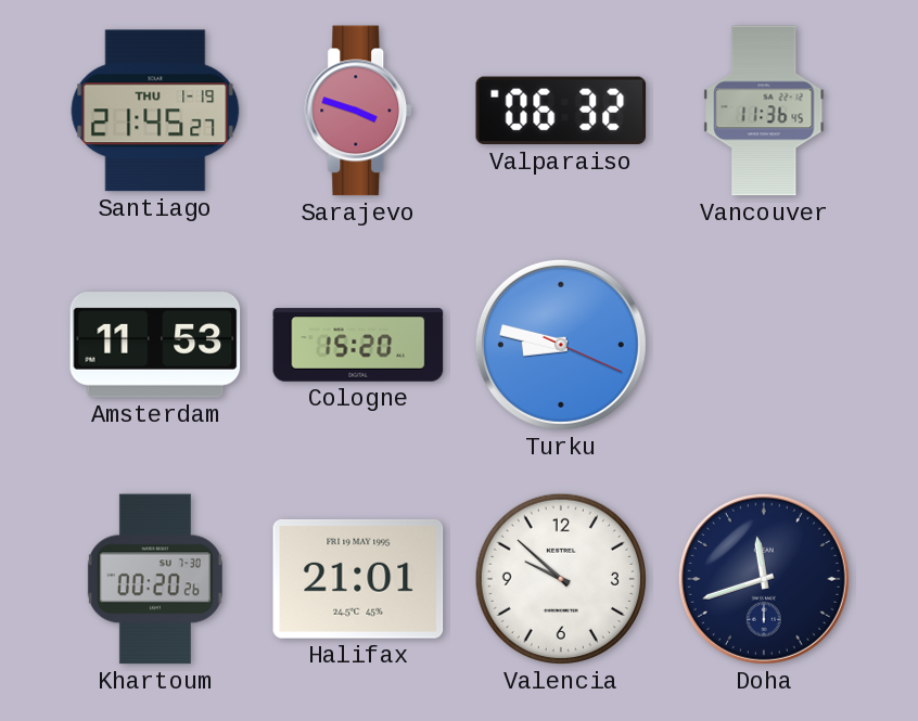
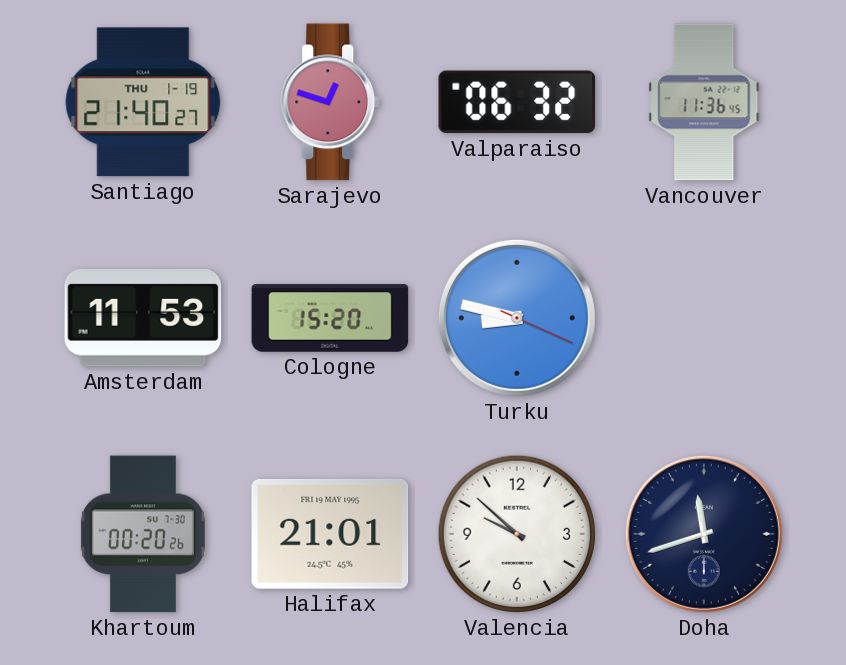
Santiago: 21:45 -> 21:40
Sarajevo: 3:48 -> 12:48
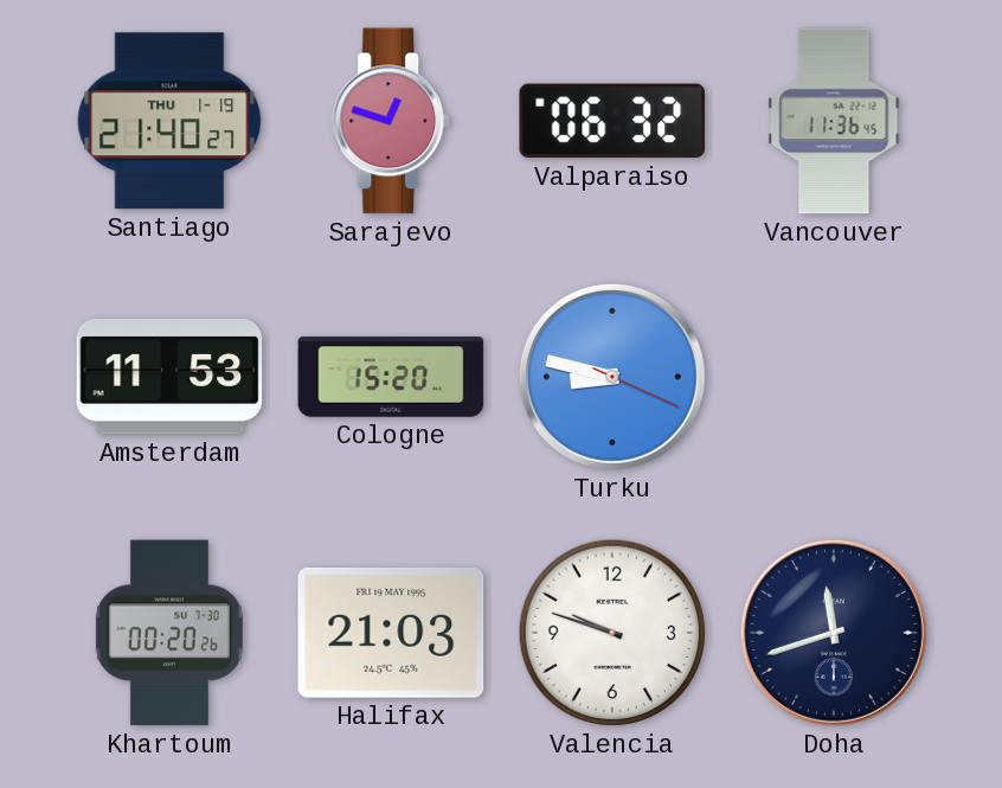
Halifax: 21:01 -> 21:03
Valencia: 9:52 -> 9:48
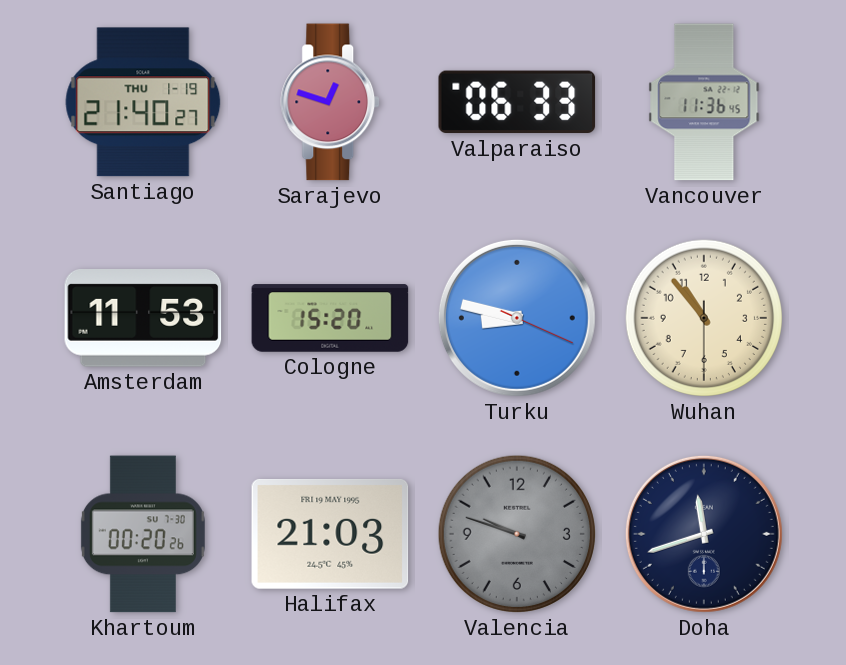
Valparaiso: 06:32 -> 06:33
Wuhan: none -> 10:53
Valencia dial: white -> grey
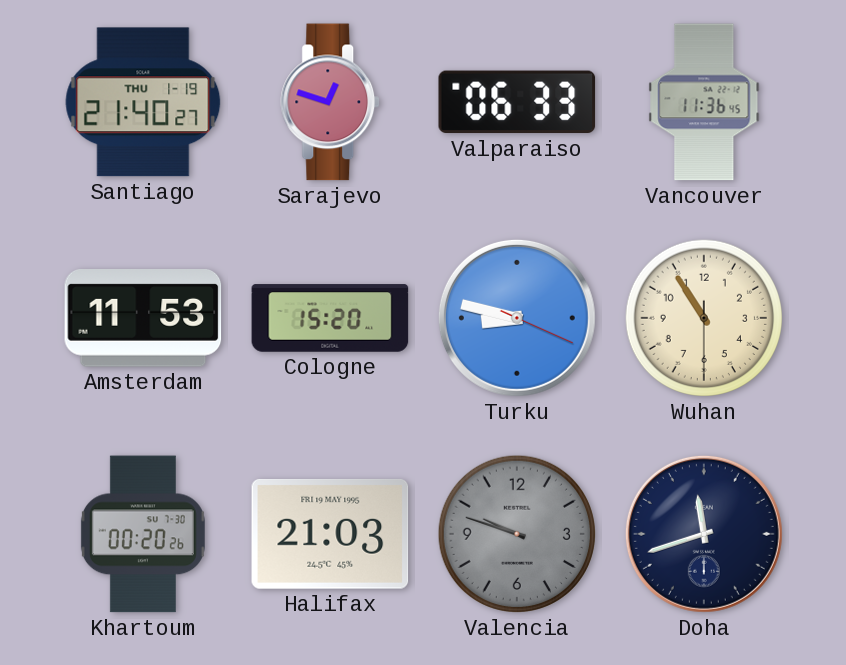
Wuhan: 10:53 -> 10:54
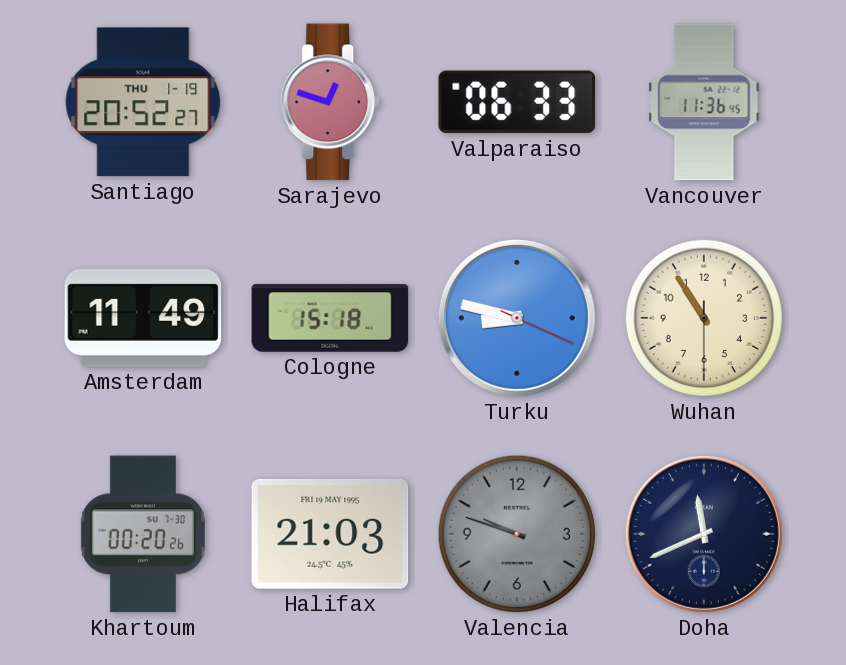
Santiago: 21:40 -> 20:52
Amsterdam: 11:53 -> 11:49
Cologne: 15:20 -> 15:18
Doha: 11:42 -> 11:41
